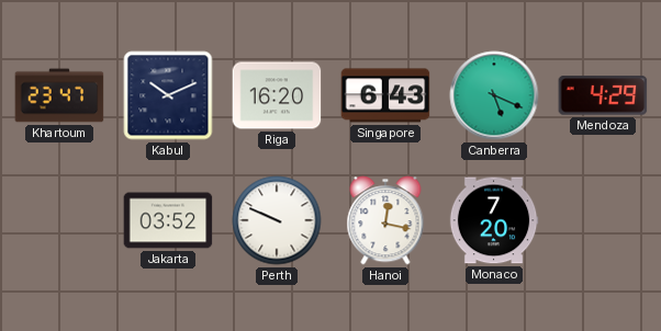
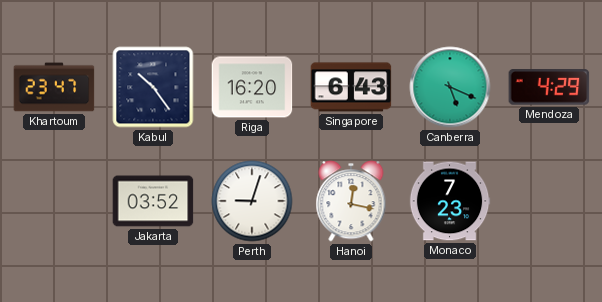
Kabul: 10:11 -> 10:24
Perth: 9:49 -> 9:03
Monaco: 7:20 -> 7:23
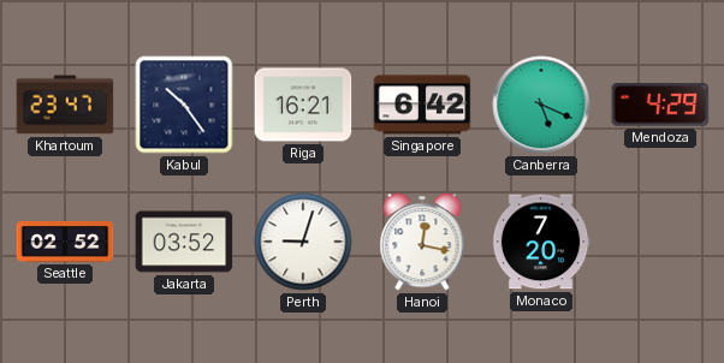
Riga: 16:20 -> 16:21
Singapore: 6:43 -> 6:42
Seattle: none -> 02:52
Monaco: 7:23 -> 7:20
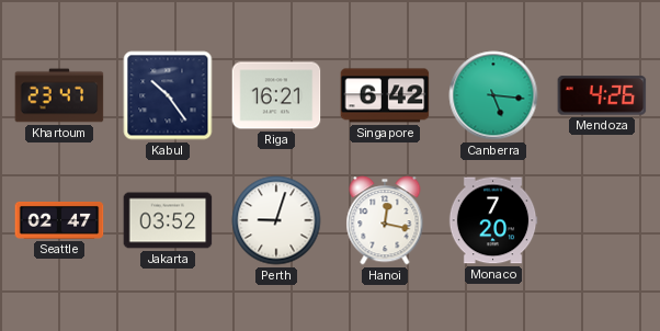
Canberra: 5:19 -> 5:16
Mendoza: 4:29 -> 4:26
Seattle: 02:52 -> 02:47
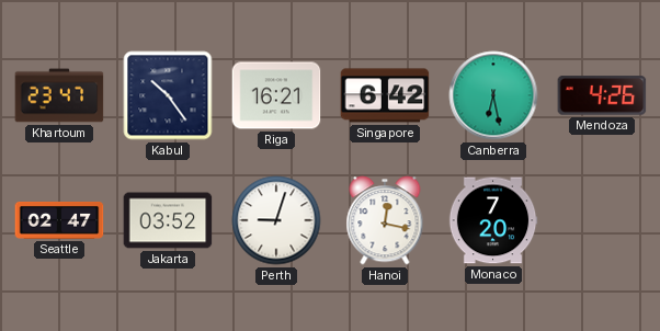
Canberra: 5:16 -> 6:28
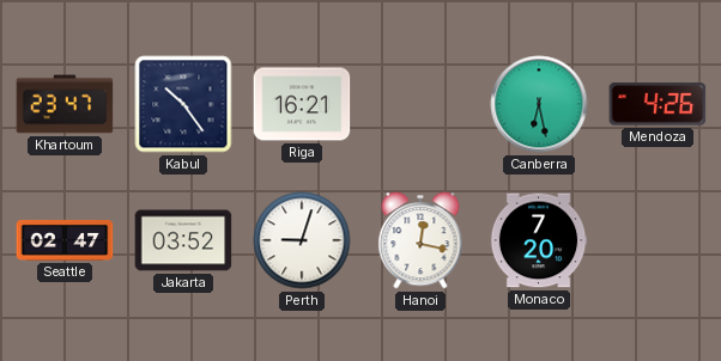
Singapore: 6:42 -> none
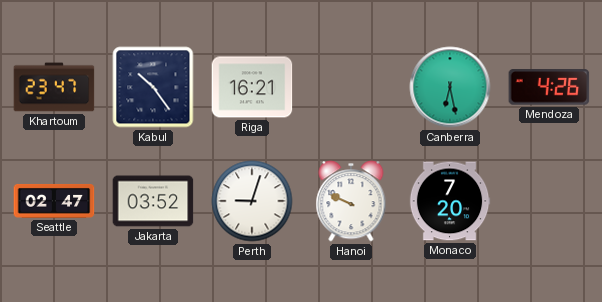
Hanoi: 12:17 -> 9:49
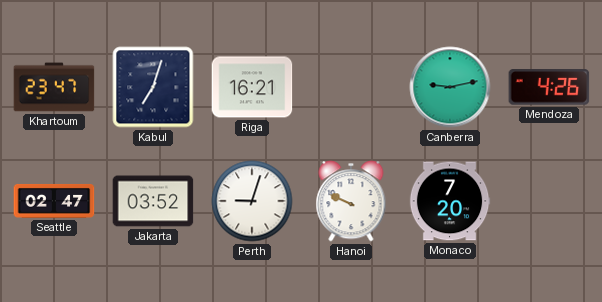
Kabul: 10:24 -> 7:03
Canberra: 6:28 -> 9:13
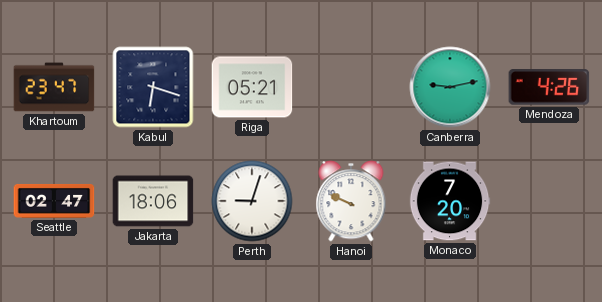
Kabul: 7:03 -> 6:18
Riga: 16:21 -> 05:21
Jakarta: 03:52 -> 18:06
